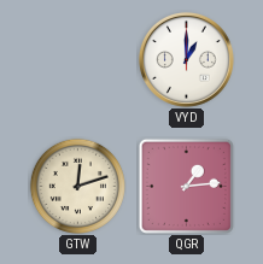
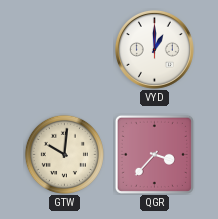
GTW: 12:12 -> 10:01
QGR: 1:14 -> 3:37
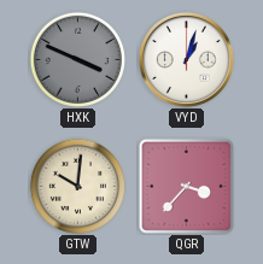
HXK: none -> 3:49
VYD: 1:00 -> 1:03
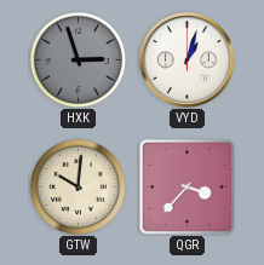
HXK: 3:49 -> 2:57
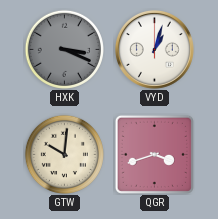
HXK: 2:57 -> 3:19
QGR: 3:37 -> 3:42
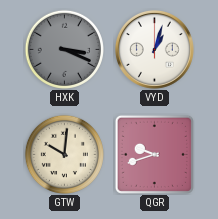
QGR: 3:42 -> 9:42
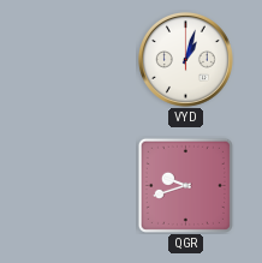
HXK: 3:19 -> none
GTW: 10:01 -> none
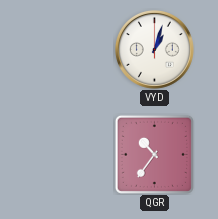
QGR: 9:42 -> 10:36
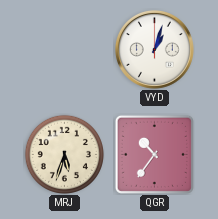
MRJ: none -> 5:33
